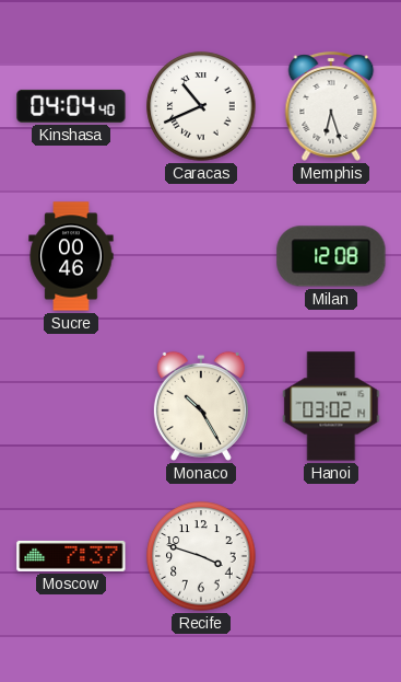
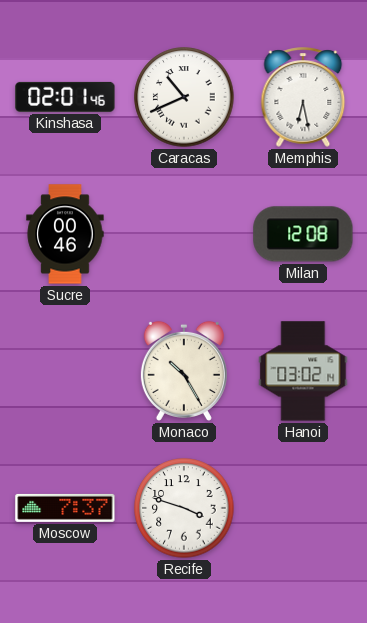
Kinshasa: 04:04 -> 02:01
Memphis: 6:27 -> 6:28
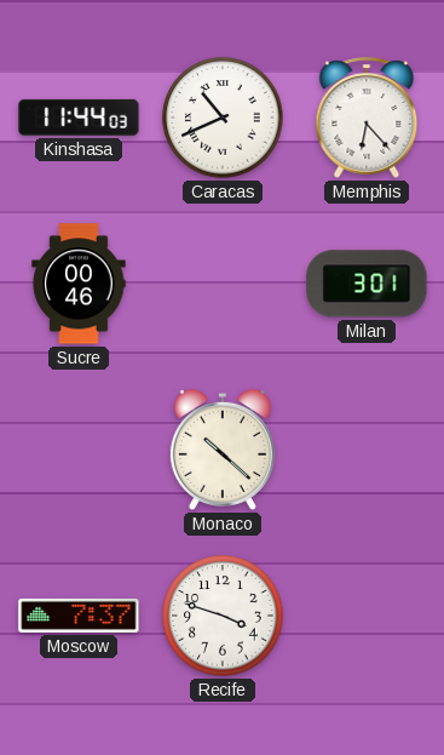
Kinshasa: 02:01 -> 11:44
Memphis: 6:28 -> 6:23
Milan: 12:08 -> 3:01
Monaco: 10:25 -> 10:22
Hanoi: 03:02 -> none
